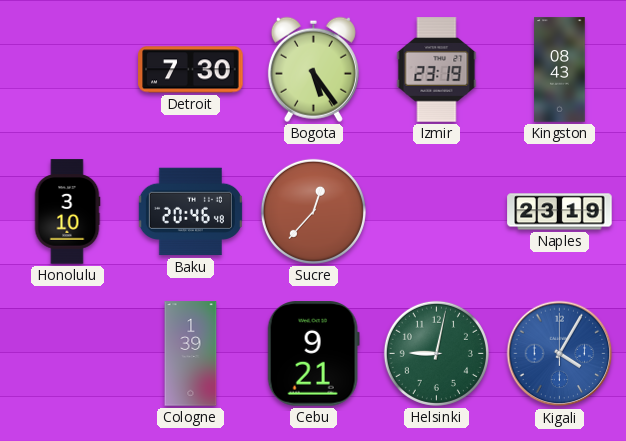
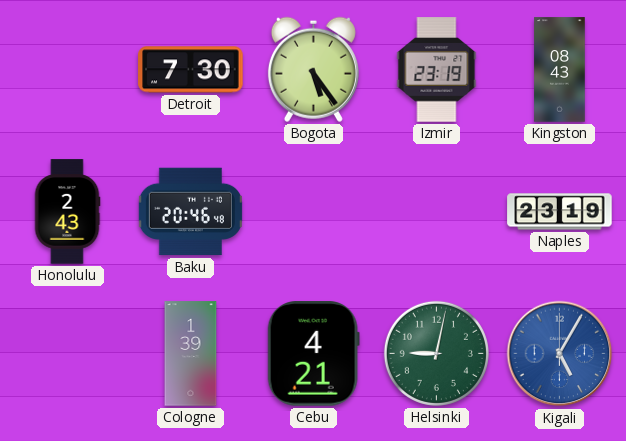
Honolulu: 3:10 -> 2:43
Sucre: 12:37 -> none
Cebu: 9:21 -> 4:21
Kigali: 4:05 -> 5:05
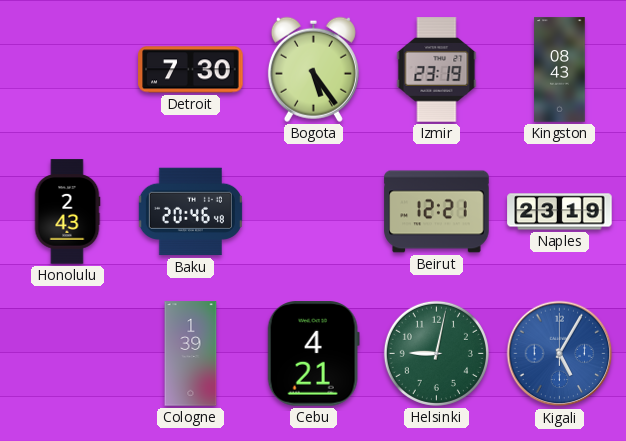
Beirut: none -> 12:21
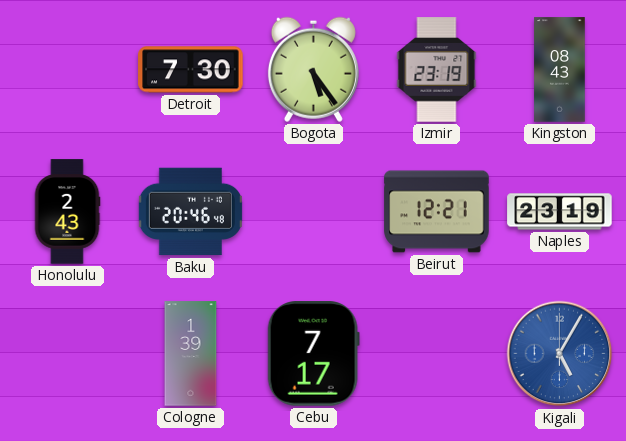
Cebu: 4:21 -> 7:17
Helsinki: 9:02 -> none
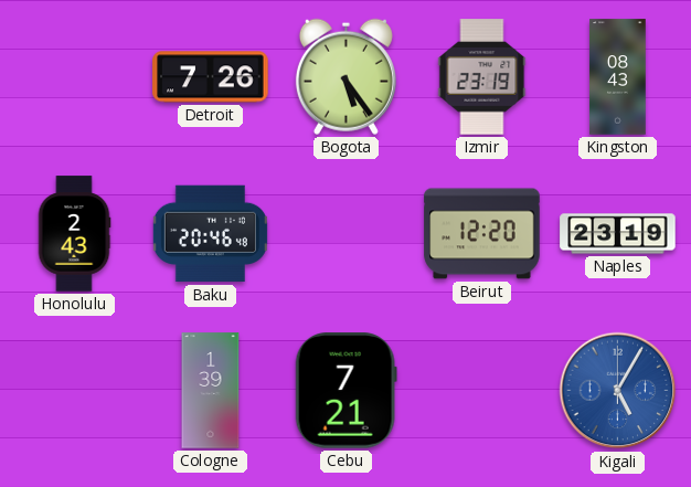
Detroit: 7:30 -> 7:26
Beirut: 12:21 -> 12:20
Cebu: 7:17 -> 7:21
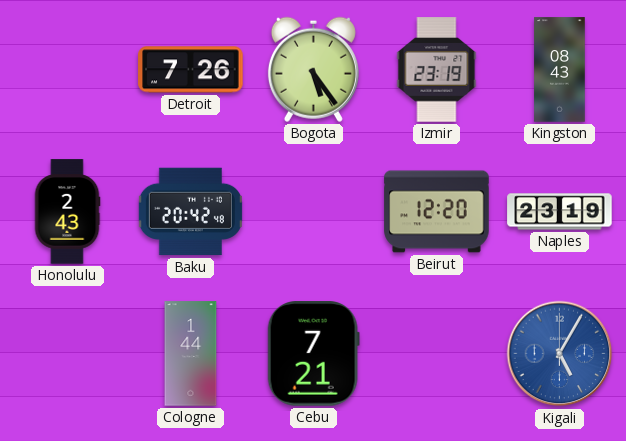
Baku: 20:46 -> 20:42
Cologne: 1:39 -> 1:44
